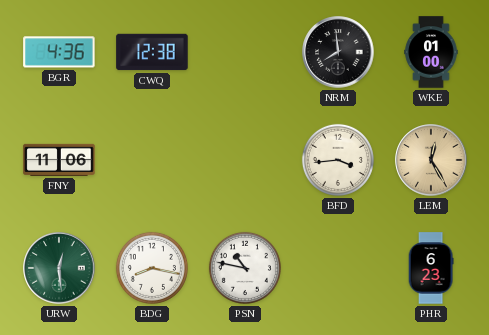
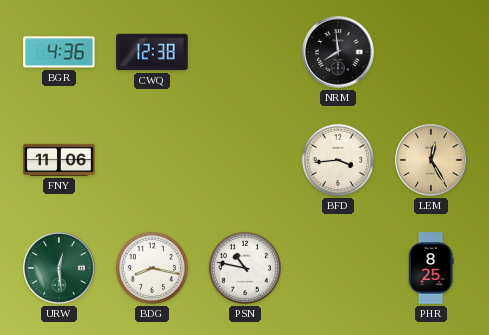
WKE: 01:00 -> none
PHR: 6:23 -> 8:25
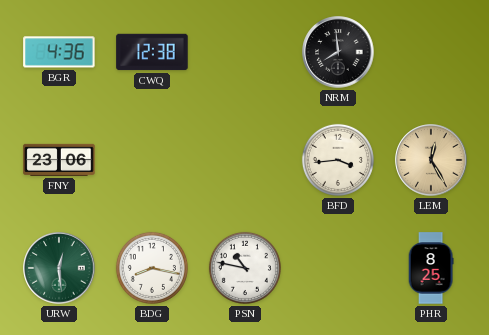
FNY: 11:06 -> 23:06
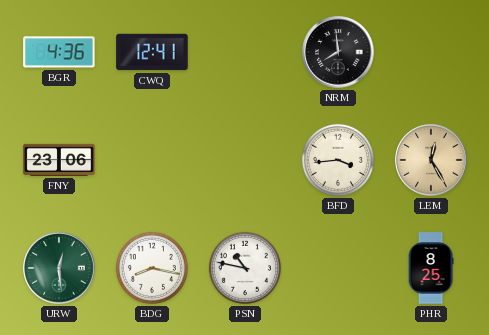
CWQ: 12:38 -> 12:41
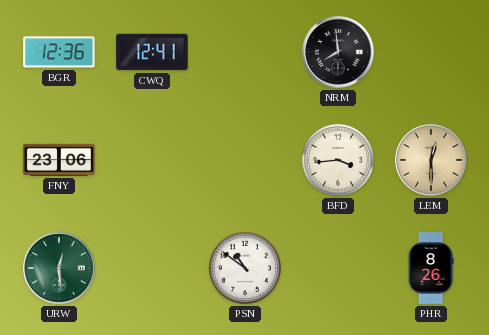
BGR: 4:36 -> 12:36
LEM: 12:25 -> 12:30
BDG: 8:17 -> none
PSN: 10:47 -> 10:51
PHR: 8:25 -> 8:26
